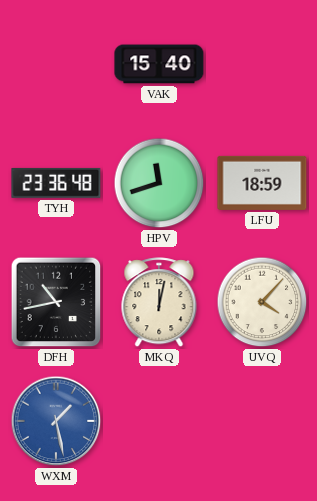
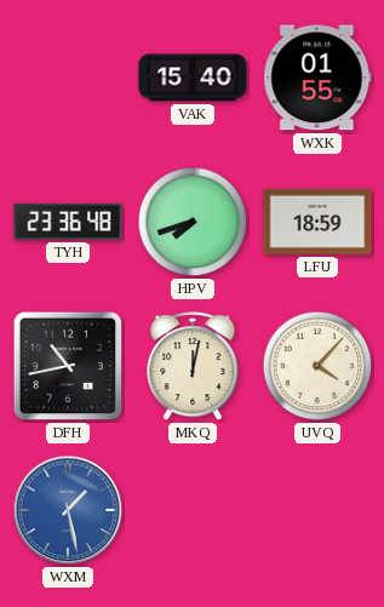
WXK: none -> 01:55
HPV: 11:42 -> 7:42
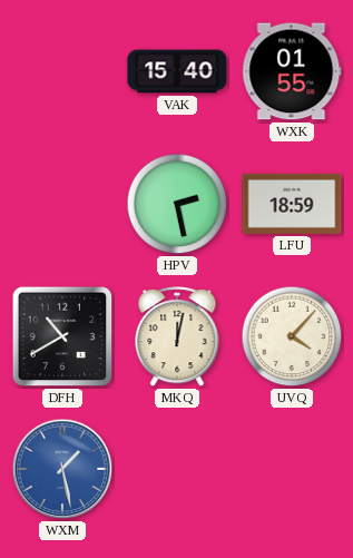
TYH: 23:36 -> none
HPV: 7:42 -> 2:28
DFH: 10:43 -> 10:40
